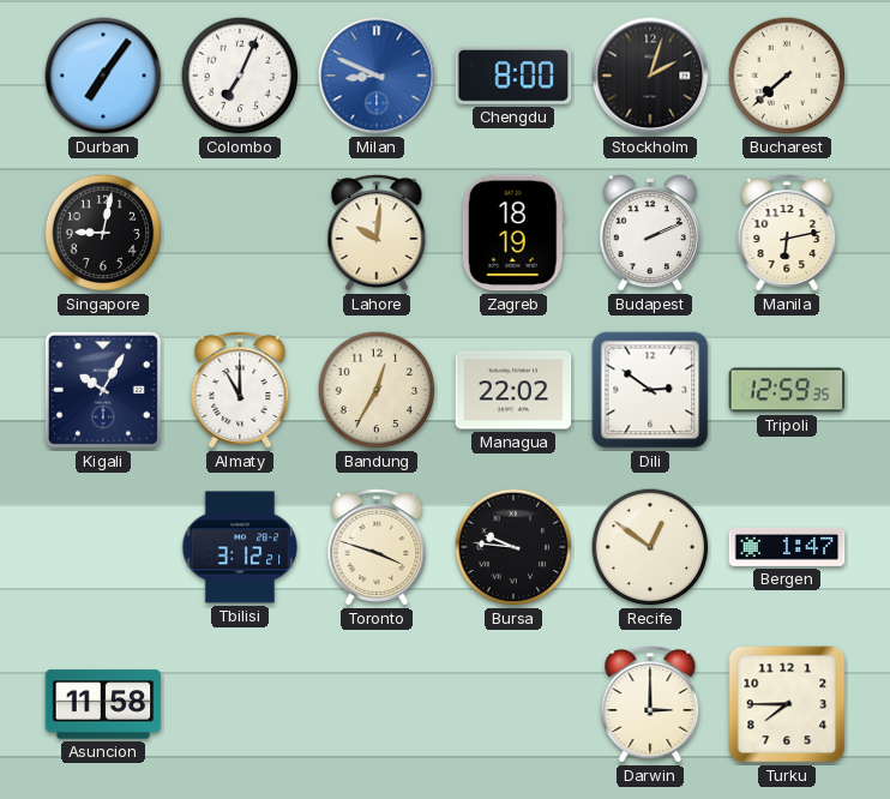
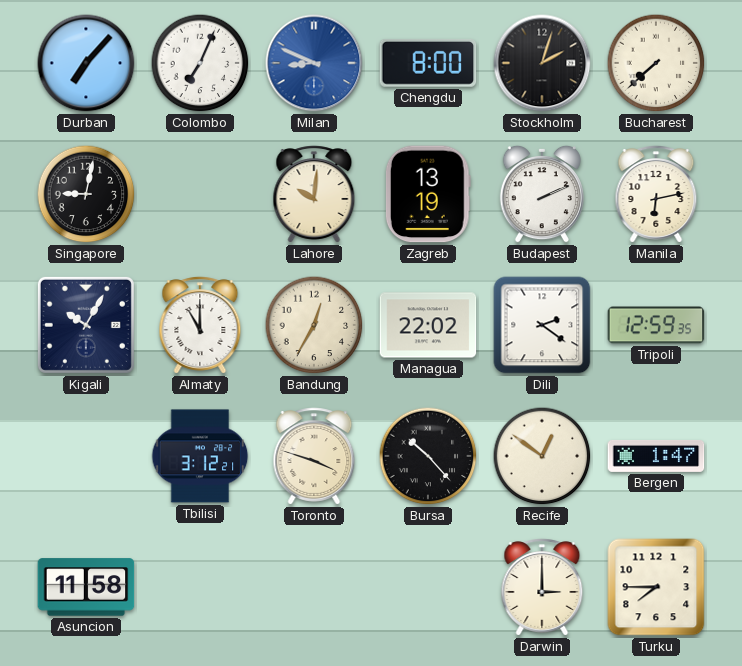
Durban: 7:06 -> 7:07
Zagreb: 18:19 -> 13:19
Dili: 2:51 -> 2:21
Bursa: 9:46 -> 10:23
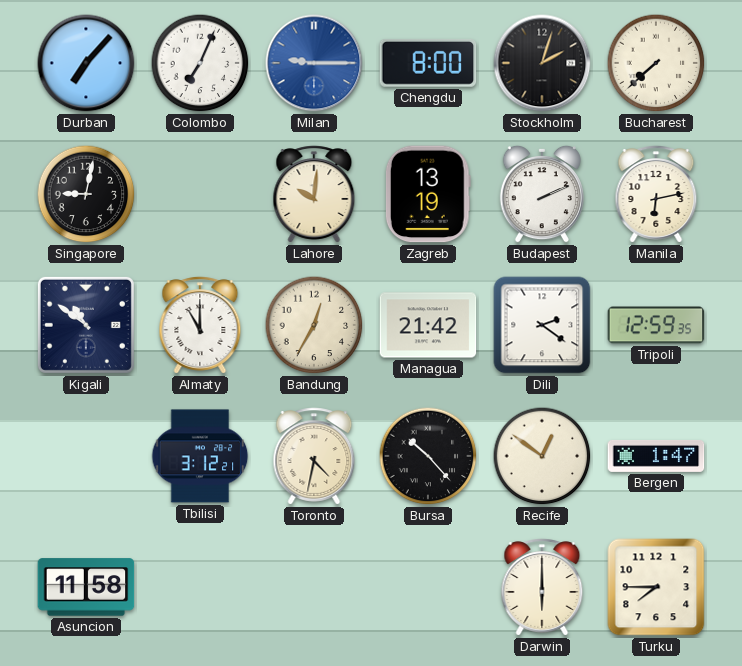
Milan: 8:49 -> 9:15
Kigali: 10:05 -> 10:51
Managua: 22:02 -> 21:42
Toronto: 3:48 -> 4:32
Darwin: 3:00 -> 6:00
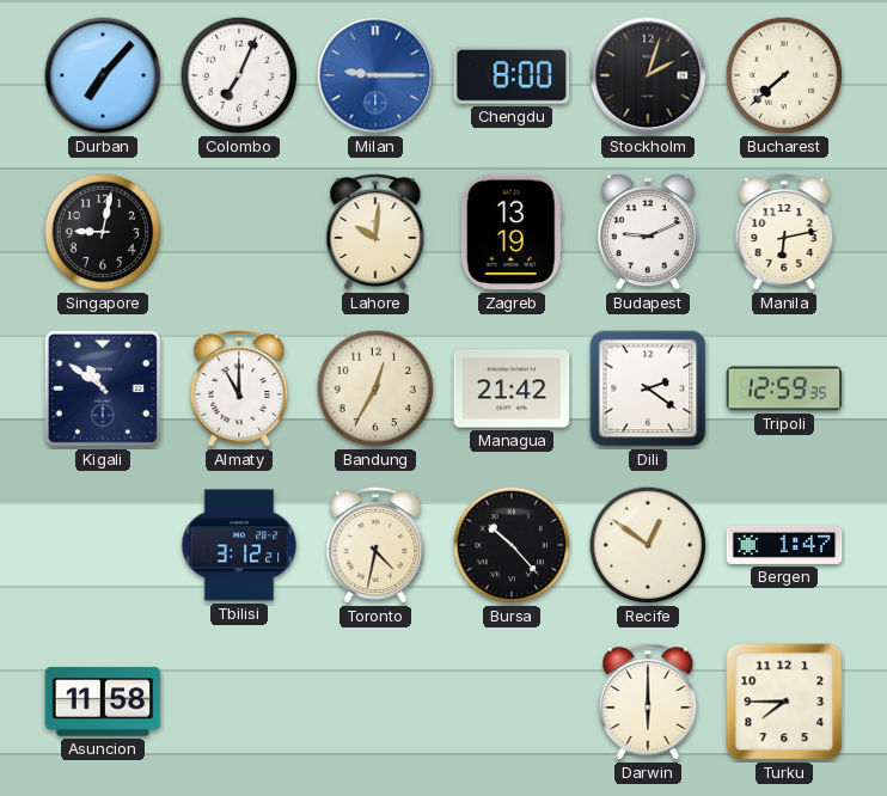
Budapest: 2:11 -> 9:11
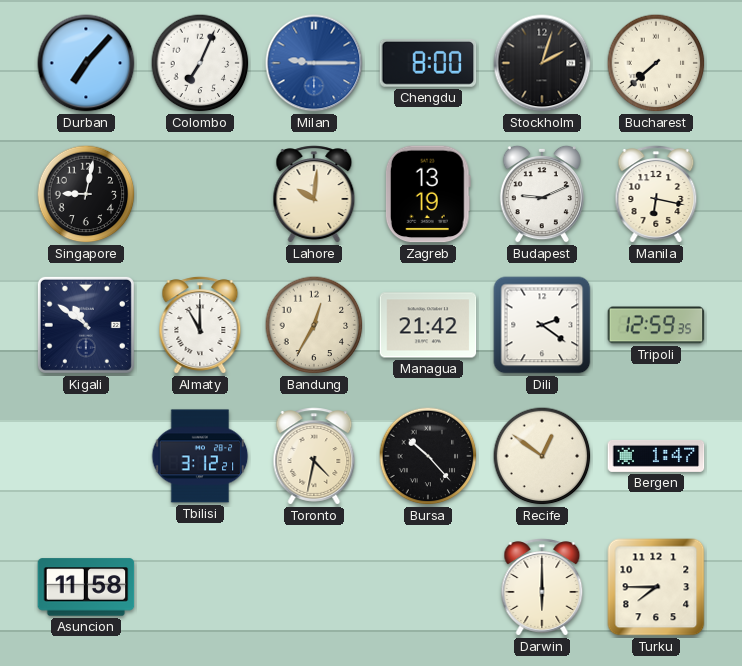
Manila: 6:13 -> 6:17
